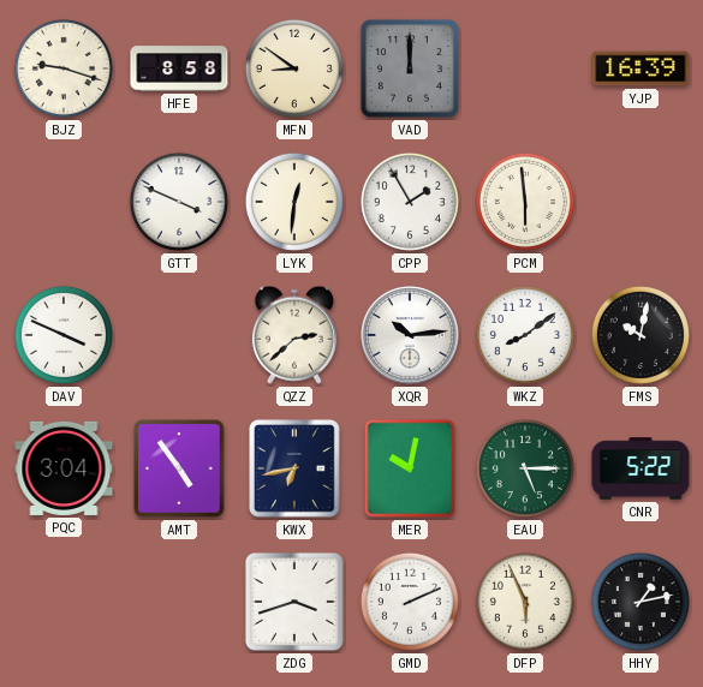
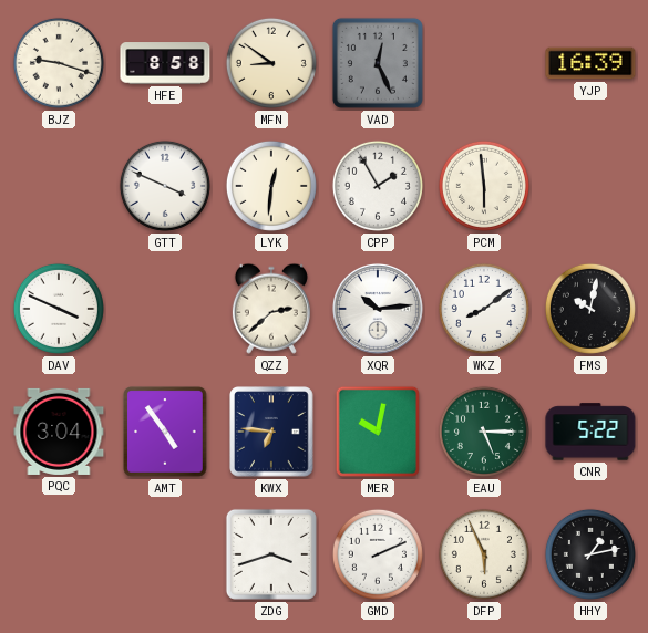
VAD: 12:00 -> 12:26
KWX: 6:43 -> 6:46
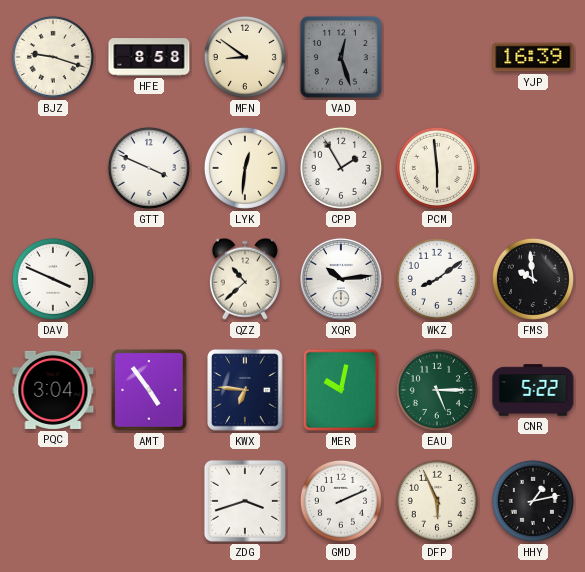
VAD: 12:26 -> 12:27
QZZ: 2:38 -> 10:38
FMS: 10:02 -> 9:59
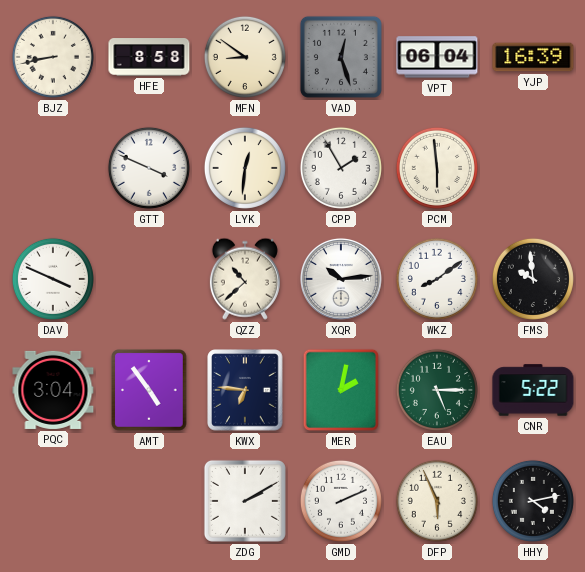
BJZ: 9:18 -> 8:43
VPT: none -> 06:04
MER: 10:02 -> 2:02
ZDG: 3:42 -> 2:10
HHY: 1:13 -> 4:13
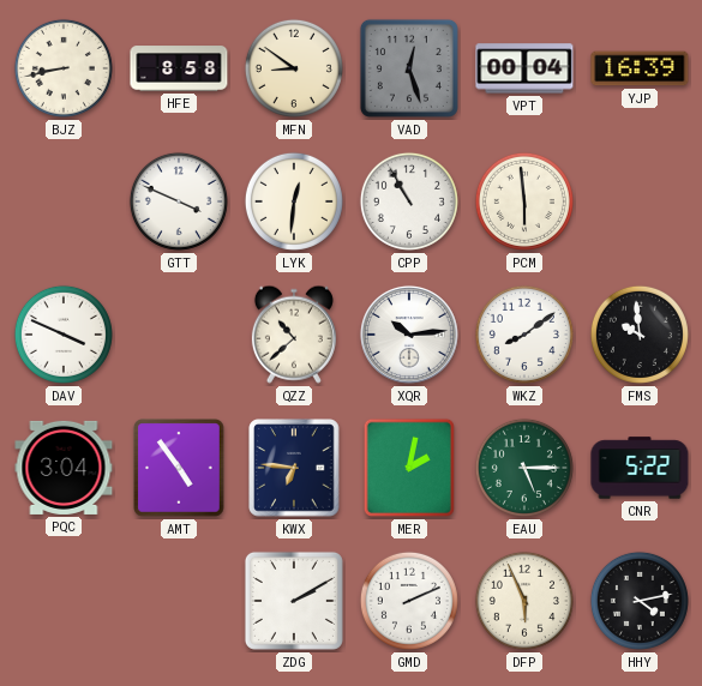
VPT: 06:04 -> 00:04
CPP: 1:55 -> 10:55
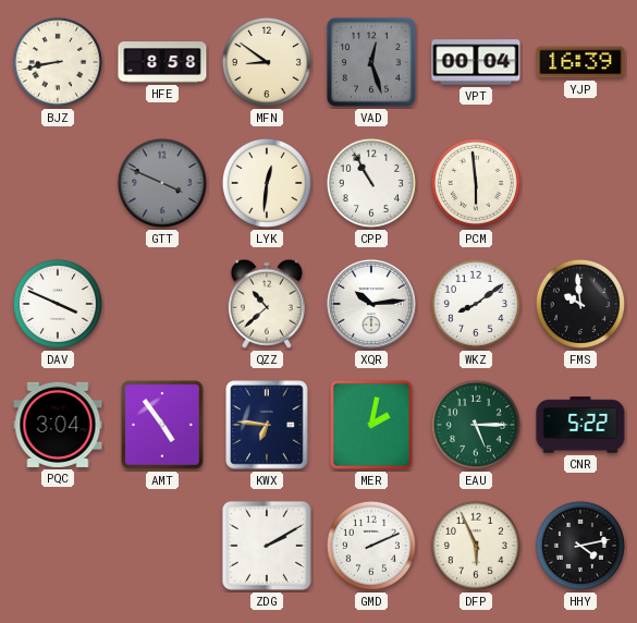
GTT dial: white -> grey
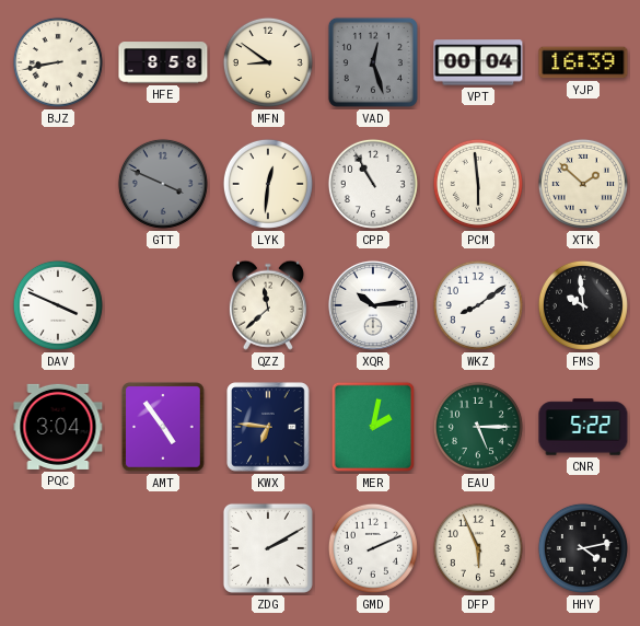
XTK: none -> 1:52
QZZ: 10:38 -> 11:38
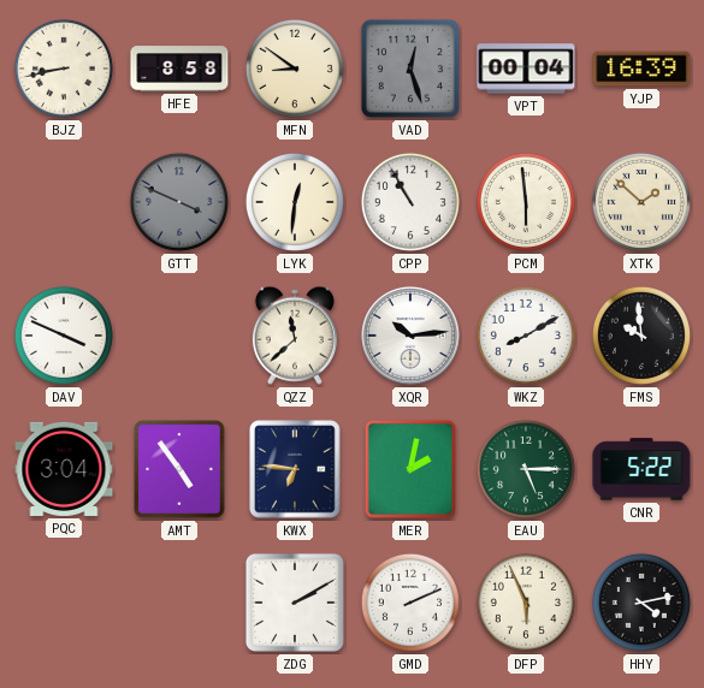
WKZ: 8:09 -> 8:10
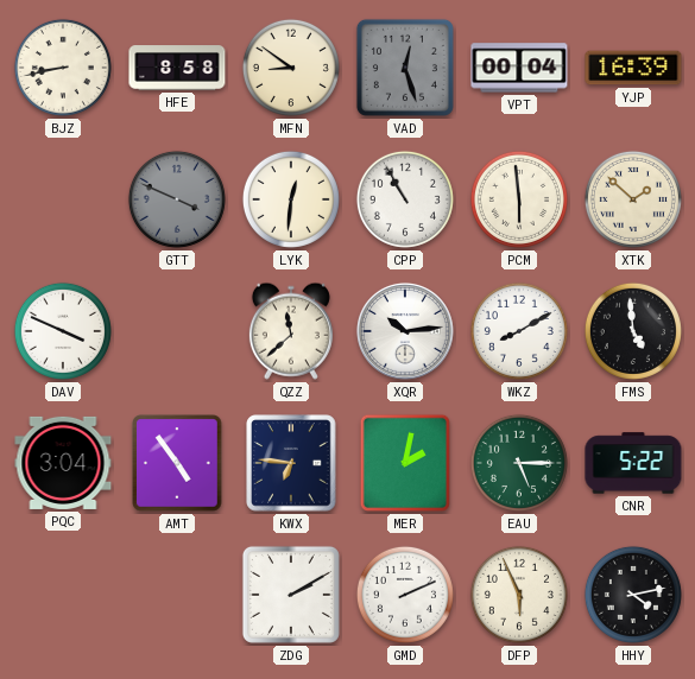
FMS: 9:59 -> 4:59
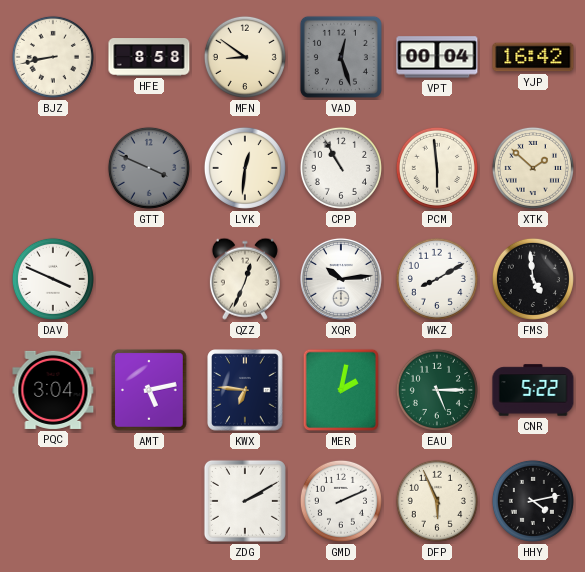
YJP: 16:39 -> 16:42
QZZ: 11:38 -> 12:34
AMT: 4:54 -> 5:13
